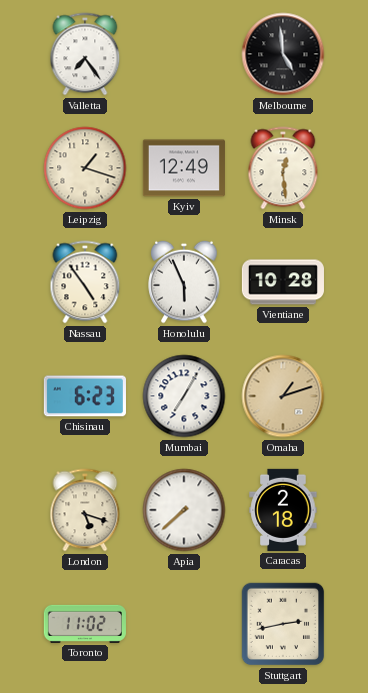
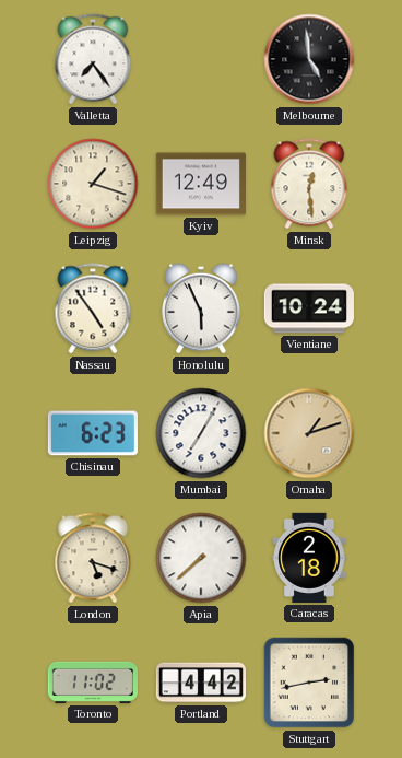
Vientiane: 10:28 -> 10:24
Portland: none -> 4:42
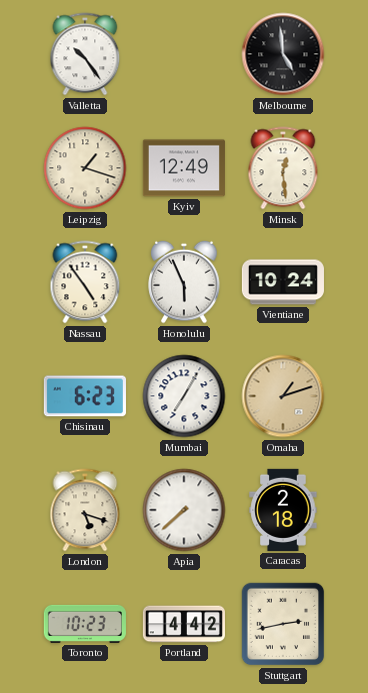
Valletta: 7:24 -> 10:24
Toronto: 11:02 -> 10:23
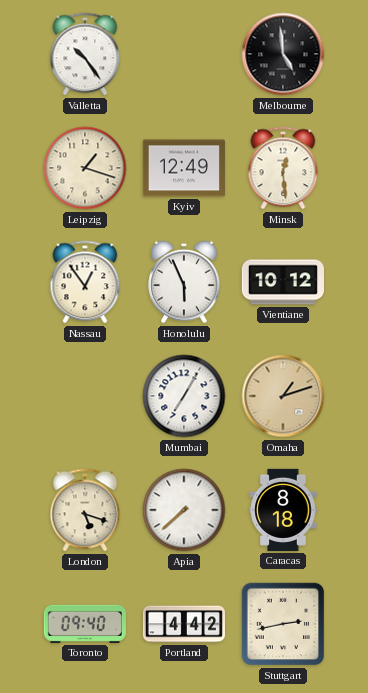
Nassau: 4:54 -> 12:54
Vientiane: 10:24 -> 10:12
Chisinau: 6:23 -> none
Caracas: 2:18 -> 8:18
Toronto: 10:23 -> 09:40
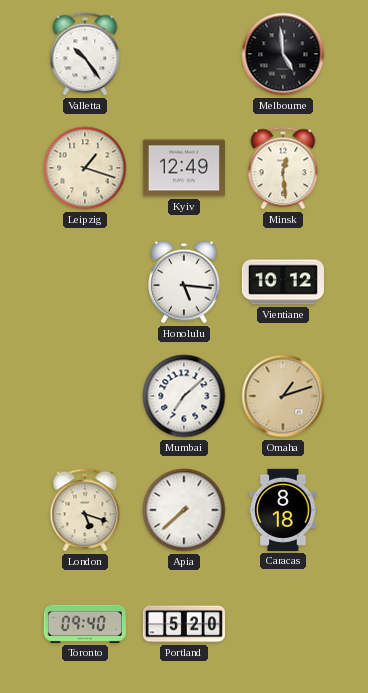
Nassau: 12:54 -> none
Honolulu: 5:56 -> 5:16
Mumbai: 7:05 -> 7:08
Portland: 4:42 -> 5:20
Stuttgart: 2:43 -> none
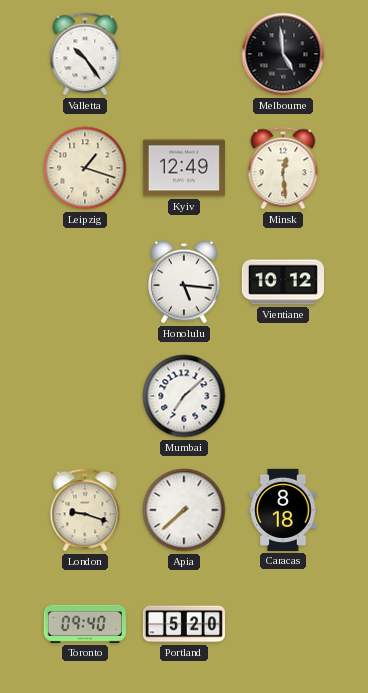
Omaha: 1:12 -> none
London: 5:18 -> 9:18
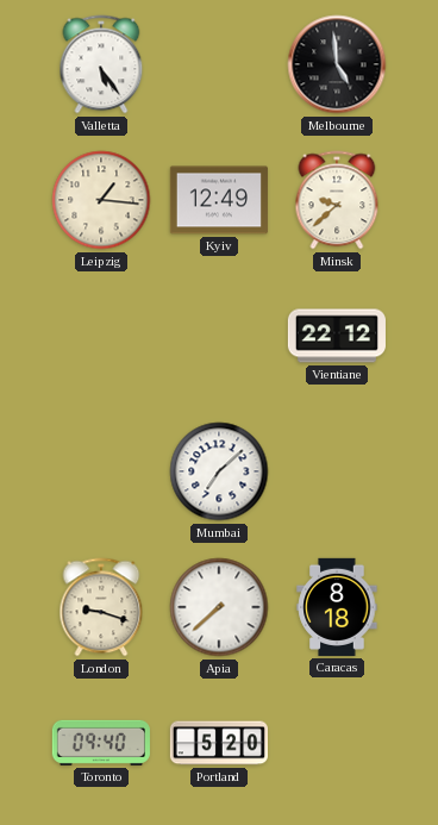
Valletta: 10:24 -> 5:24
Leipzig: 1:18 -> 1:16
Minsk: 12:29 -> 9:38
Honolulu: 5:16 -> none
Vientiane: 10:12 -> 22:12
